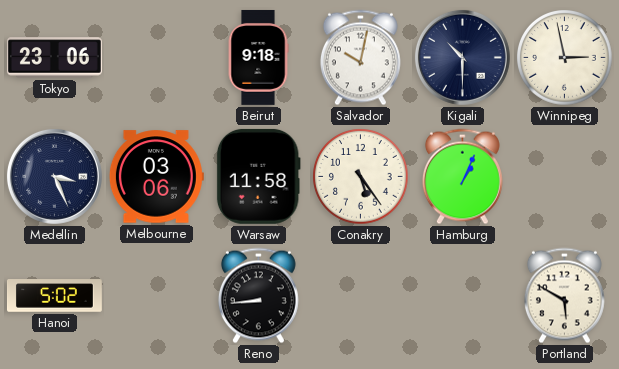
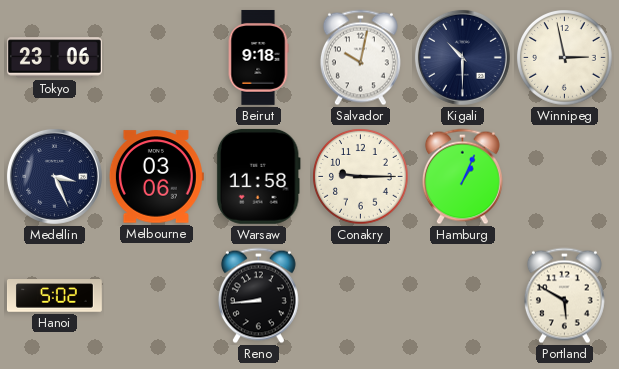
Conakry: 5:24 -> 9:15
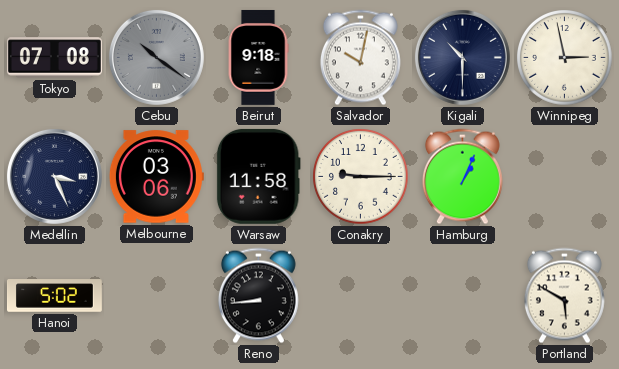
Tokyo: 23:06 -> 07:08
Cebu: none -> 10:21
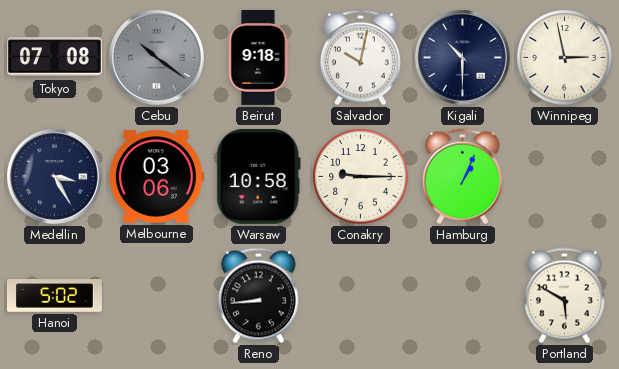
Medellin: 3:26 -> 3:25
Warsaw: 11:58 -> 10:58
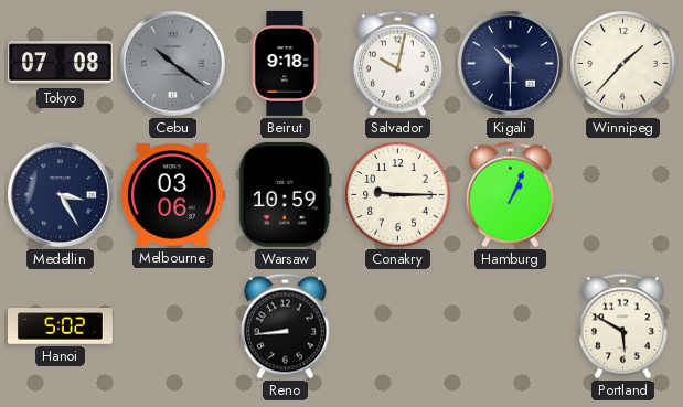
Winnipeg: 2:58 -> 1:37
Warsaw: 10:58 -> 10:59
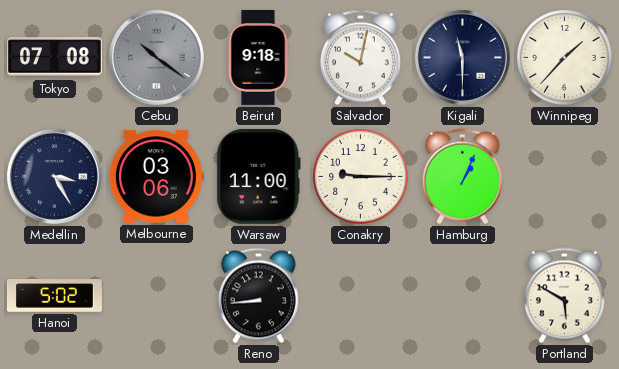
Kigali: 10:30 -> 11:30
Warsaw: 10:59 -> 11:00
